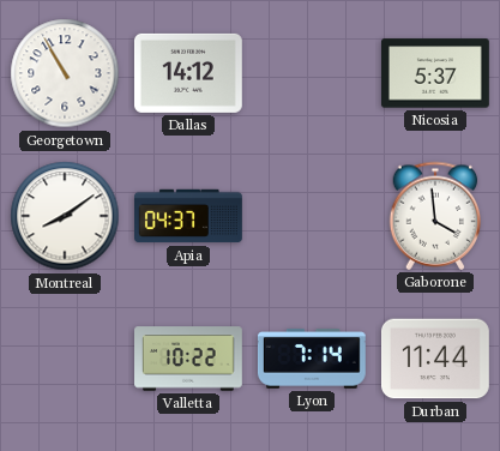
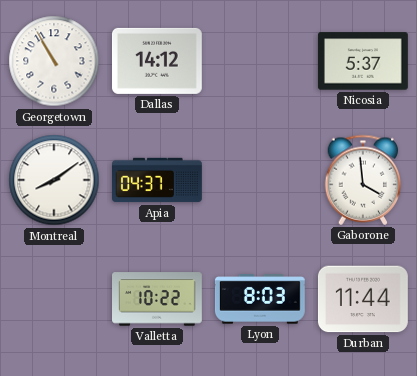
Lyon: 7:14 -> 8:03
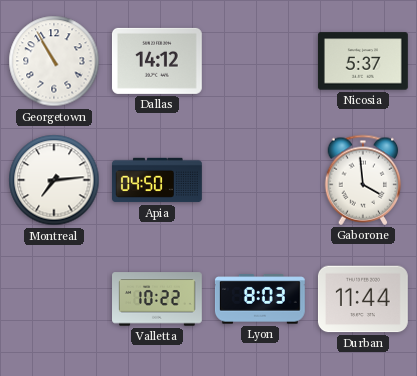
Montreal: 8:09 -> 7:14
Apia: 04:37 -> 04:50
